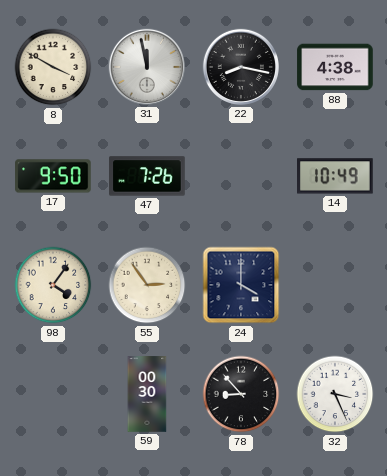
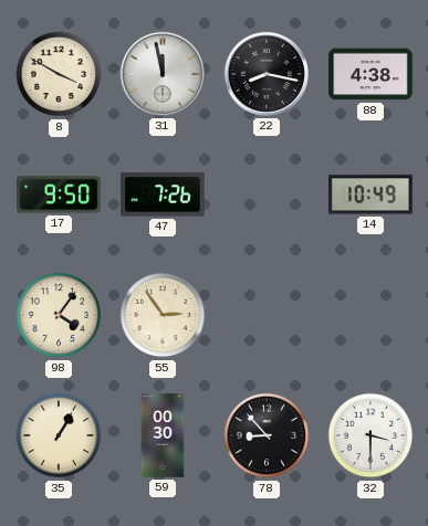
24: 4:00 -> none
35: none -> 1:05
32: 3:26 -> 3:30
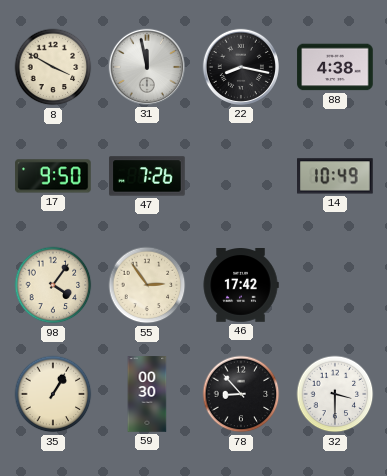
46: none -> 17:42
